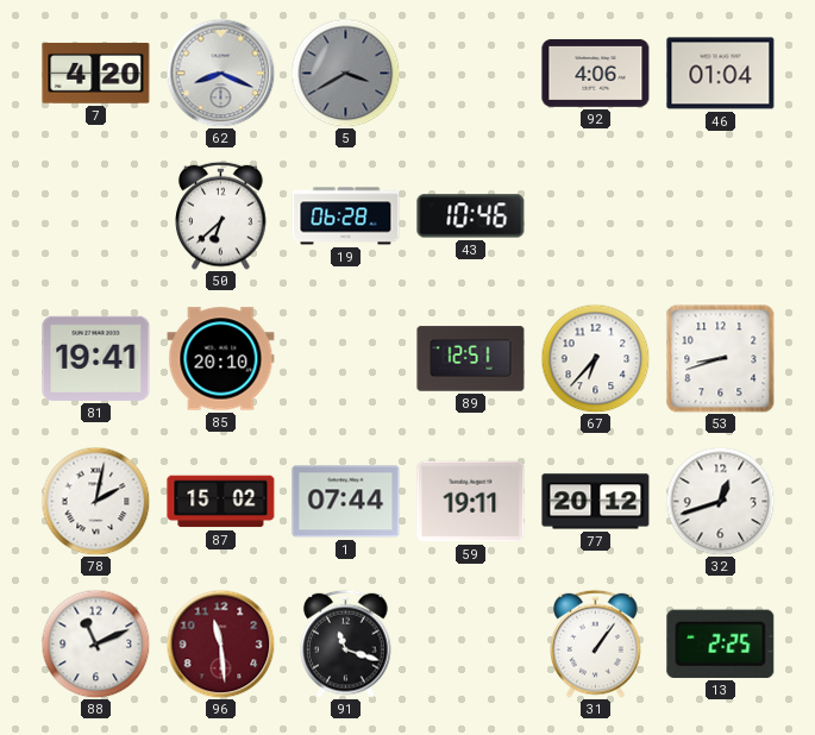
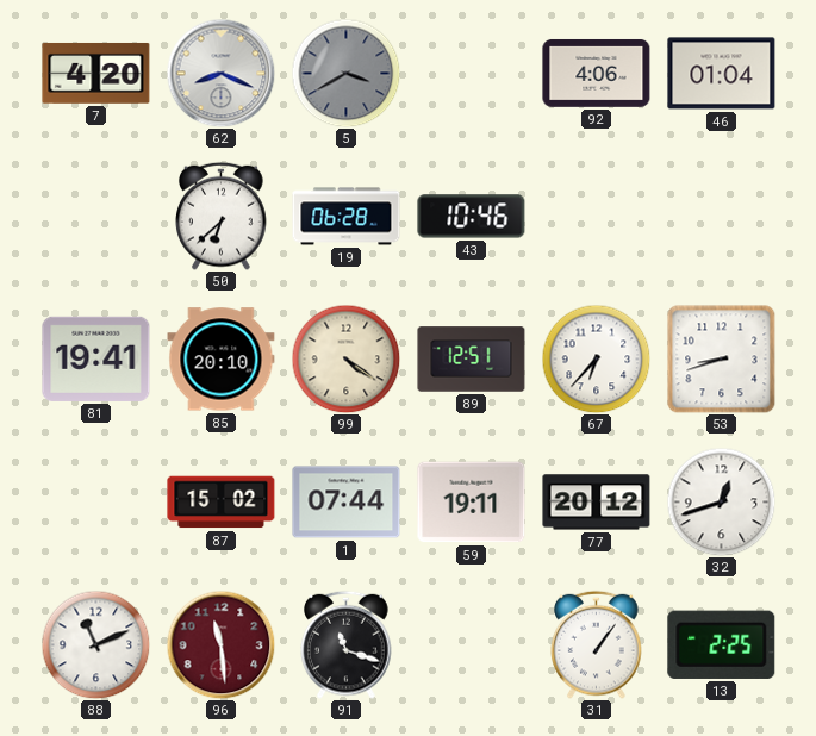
99: none -> 4:21
78: 2:02 -> none
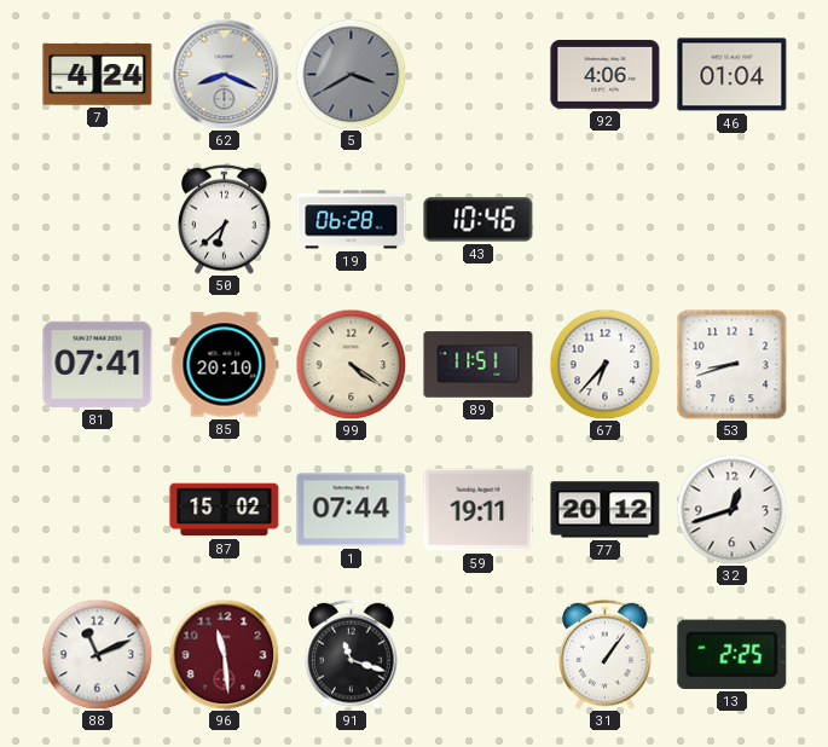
7: 4:20 -> 4:24
81: 19:41 -> 07:41
89: 12:51 -> 11:51
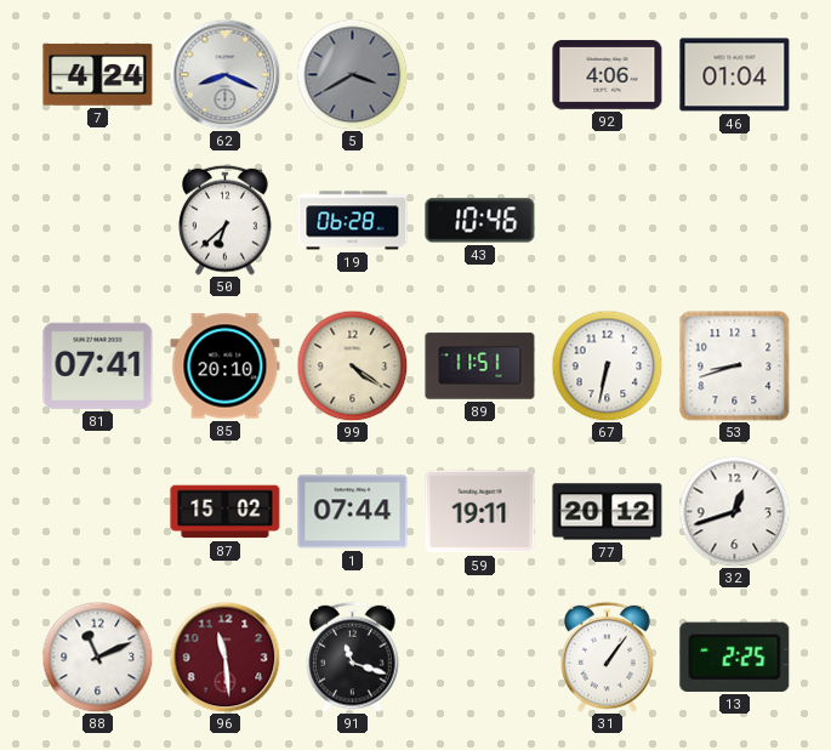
67: 6:37 -> 6:32
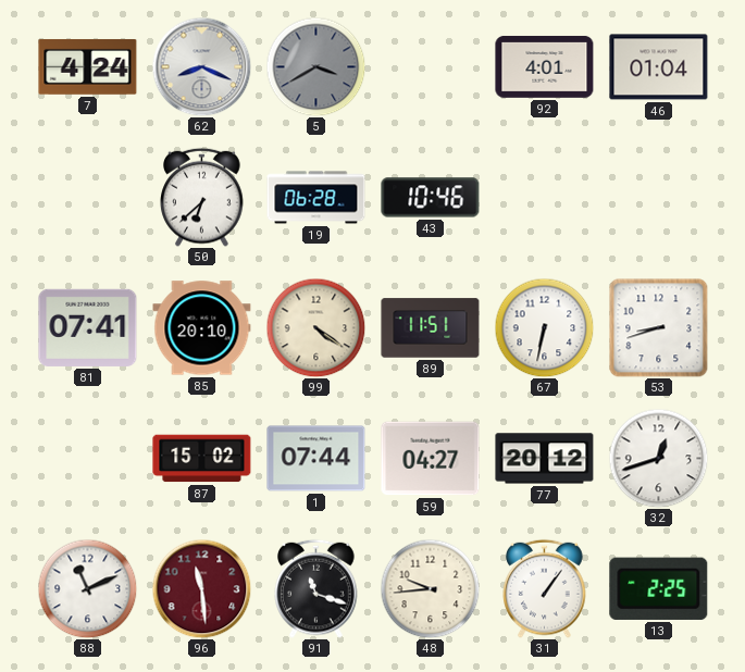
92: 4:06 -> 4:01
59: 19:11 -> 04:27
48: none -> 9:44
